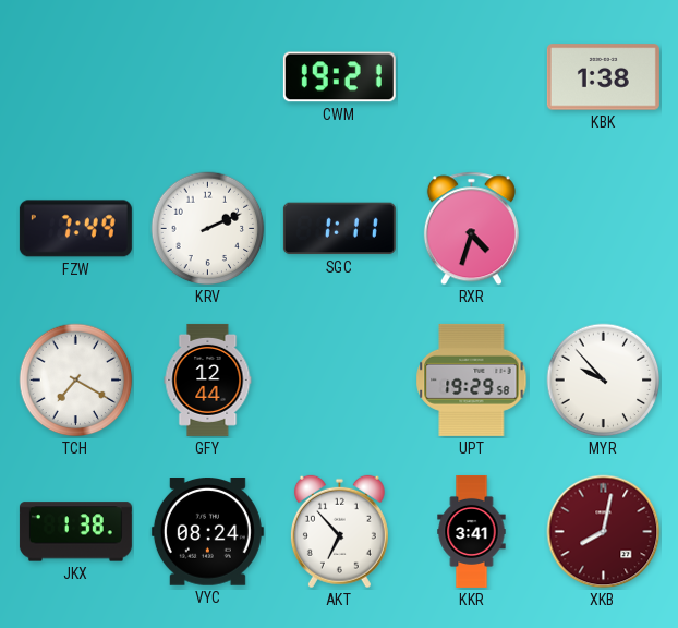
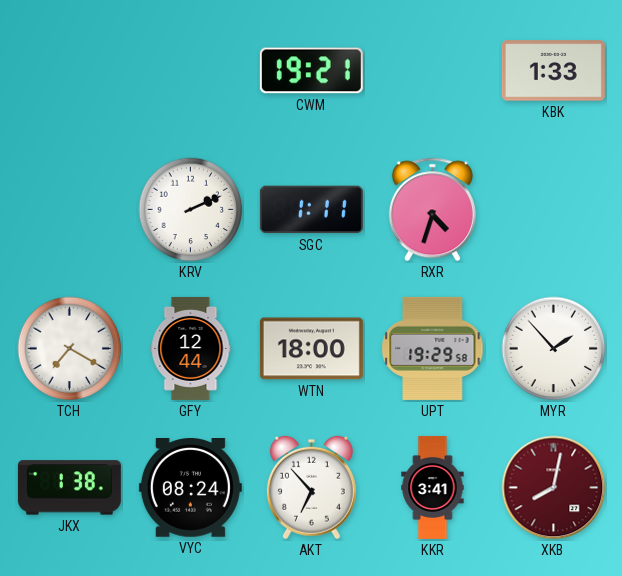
KBK: 1:38 -> 1:33
FZW: 7:49 -> none
WTN: none -> 18:00
MYR: 9:53 -> 1:53
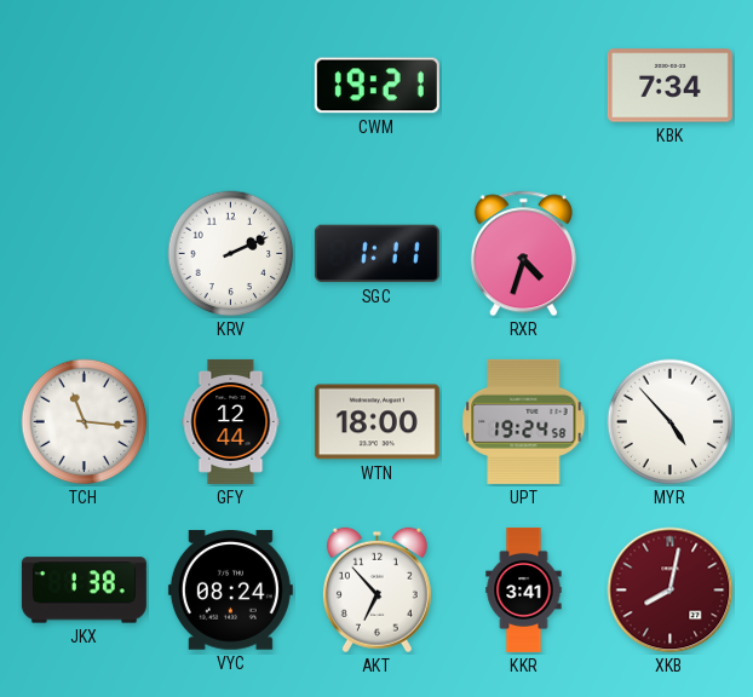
KBK: 1:33 -> 7:34
TCH: 7:20 -> 11:16
UPT: 19:29 -> 19:24
MYR: 1:53 -> 4:53
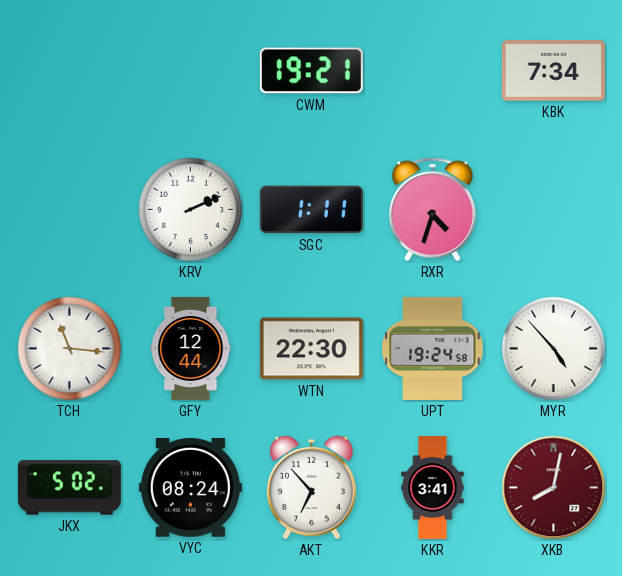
WTN: 18:00 -> 22:30
JKX: 1:38 -> 5:02
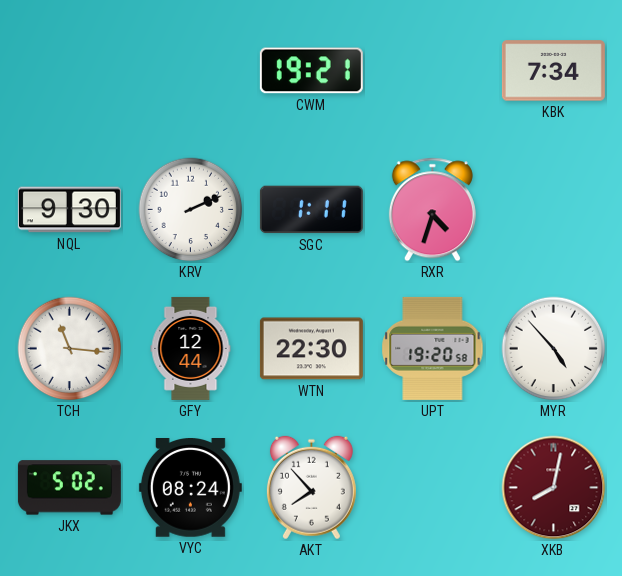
NQL: none -> 9:30
UPT: 19:24 -> 19:20
AKT: 6:53 -> 7:53
KKR: 3:41 -> none
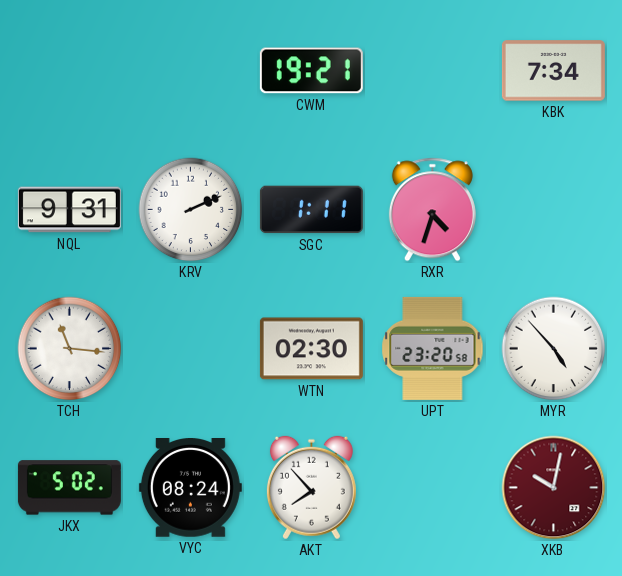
NQL: 9:30 -> 9:31
GFY: 12:44 -> none
WTN: 22:30 -> 02:30
UPT: 19:20 -> 23:20
XKB: 8:02 -> 10:02
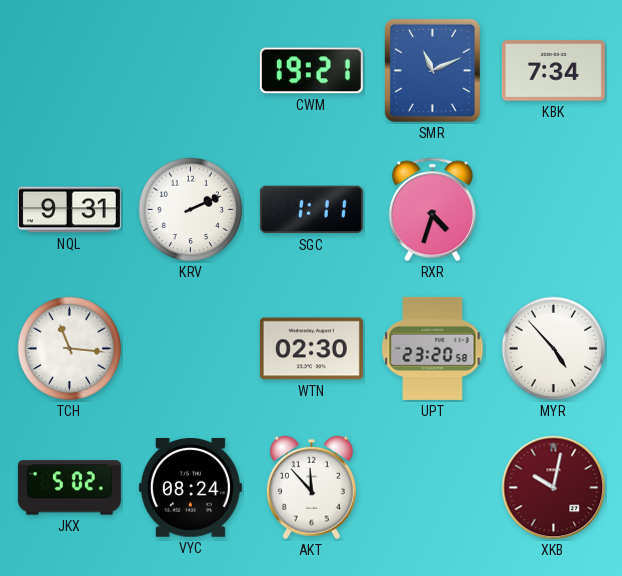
SMR: none -> 11:11
AKT: 7:53 -> 11:53
